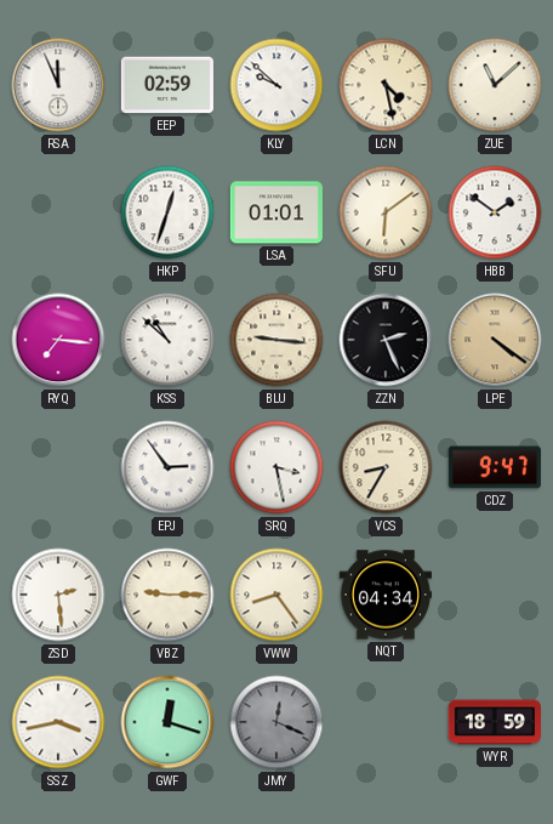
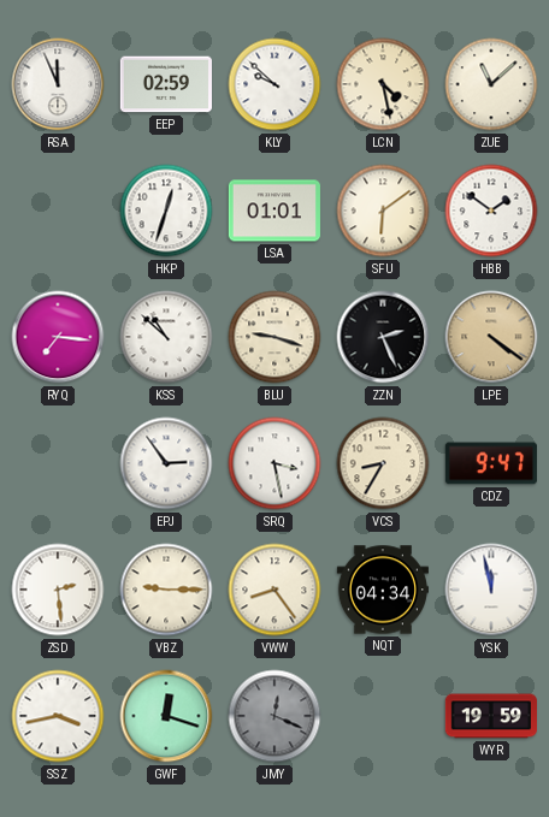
BLU: 9:16 -> 9:18
YSK: none -> 11:58
WYR: 18:59 -> 19:59
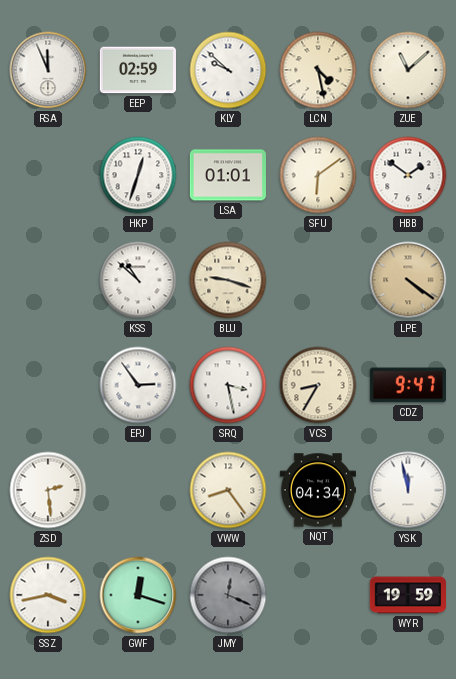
RYQ: 7:16 -> none
ZZN: 2:26 -> none
VBZ: 9:15 -> none
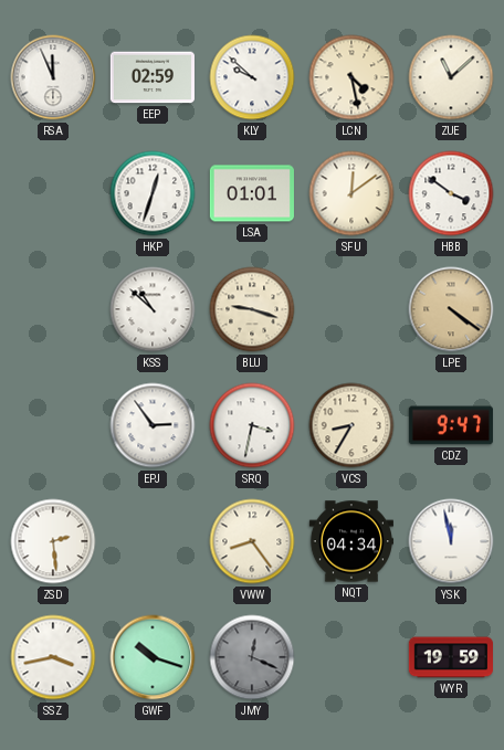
SFU: 6:09 -> 12:09
HBB: 1:51 -> 3:51
SRQ: 3:28 -> 3:32
GWF: 12:18 -> 10:18
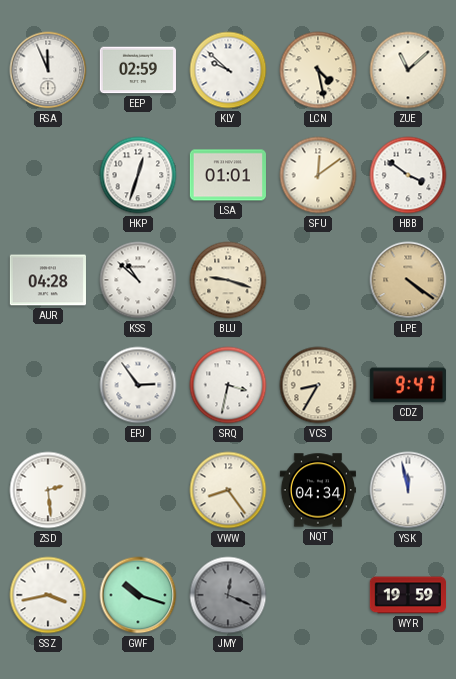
AUR: none -> 04:28
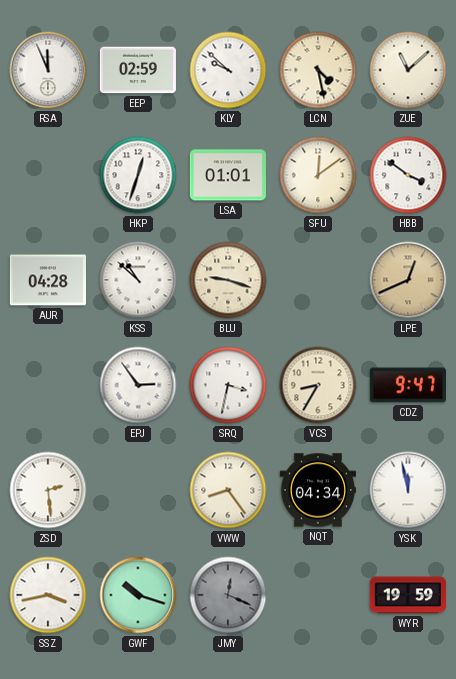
LPE: 4:21 -> 12:41
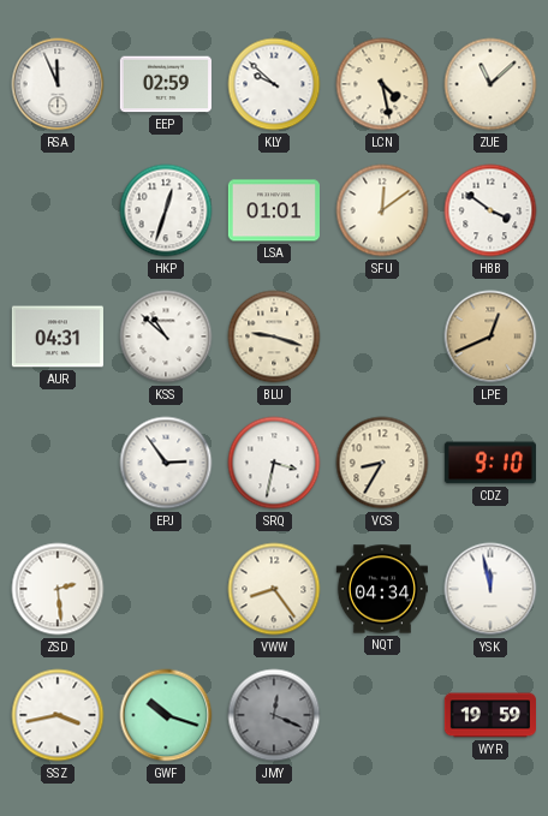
AUR: 04:28 -> 04:31
CDZ: 9:47 -> 9:10
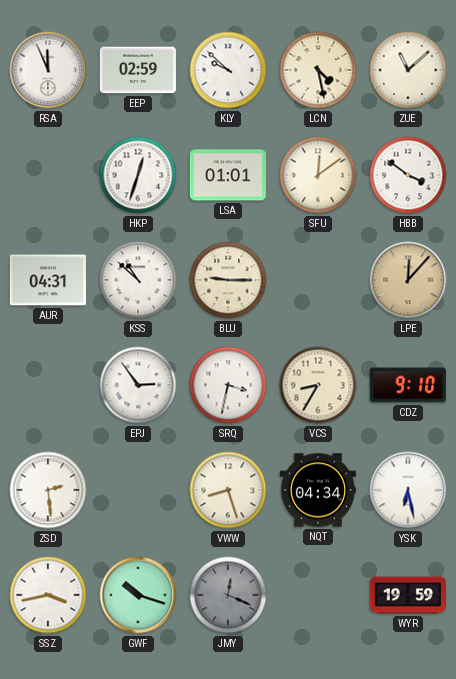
BLU: 9:18 -> 9:15
LPE: 12:41 -> 12:07
VWW: 8:24 -> 8:27
YSK: 11:58 -> 6:28
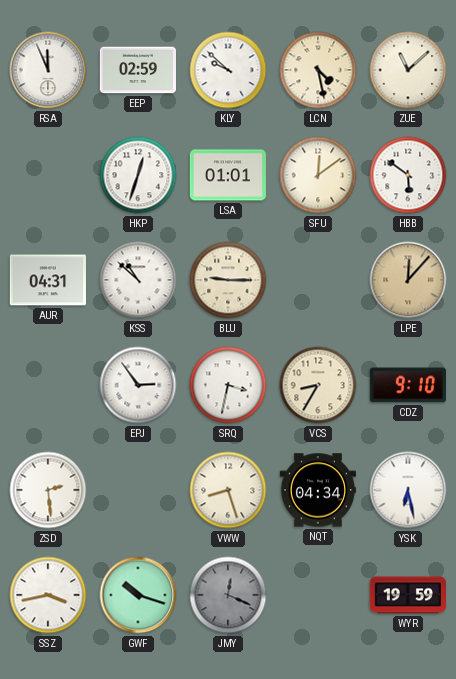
HBB: 3:51 -> 5:51
